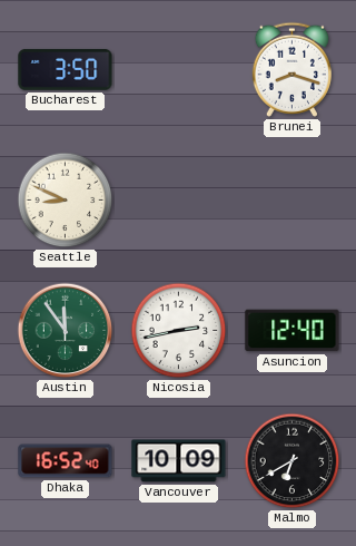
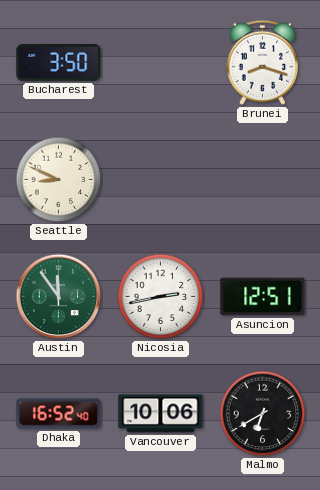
Asuncion: 12:40 -> 12:51
Vancouver: 10:09 -> 10:06
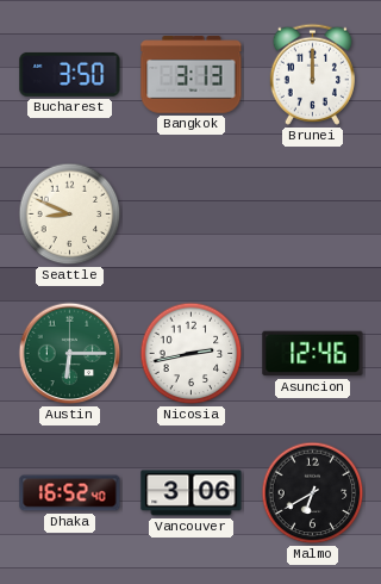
Bangkok: none -> 3:13
Brunei: 8:18 -> 12:00
Austin: 11:54 -> 6:15
Asuncion: 12:51 -> 12:46
Vancouver: 10:06 -> 3:06
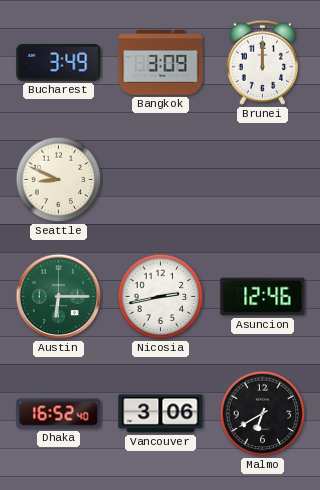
Bucharest: 3:50 -> 3:49
Bangkok: 3:13 -> 3:09
